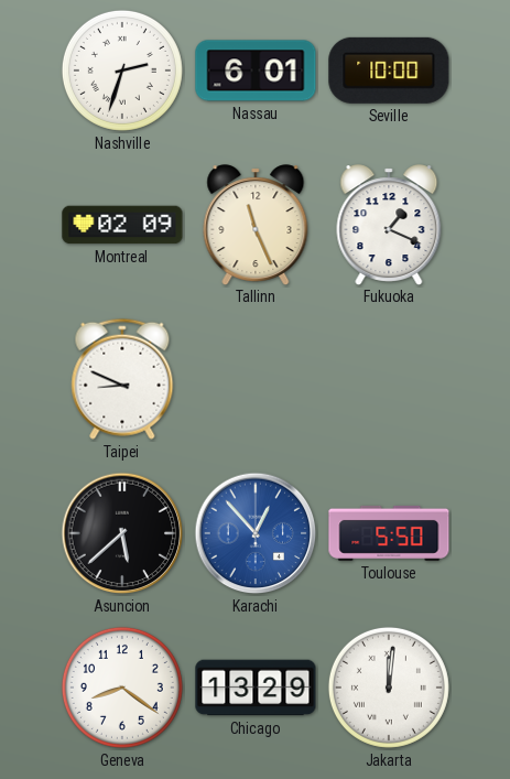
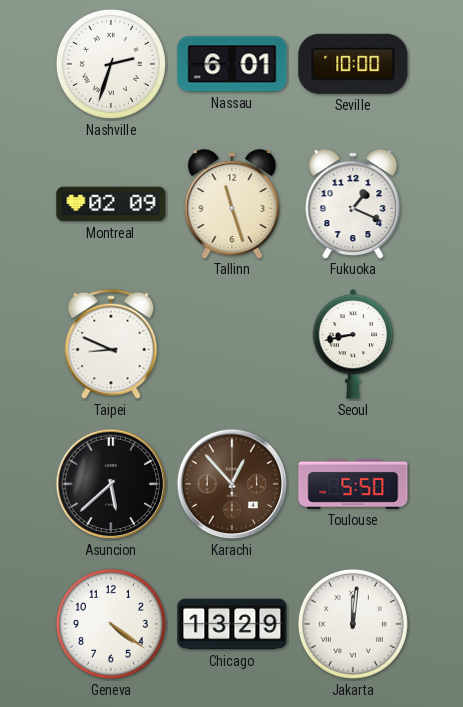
Tallinn: 11:26 -> 11:27
Seoul: none -> 8:43
Karachi dial: blue -> brown
Geneva: 8:21 -> 4:21
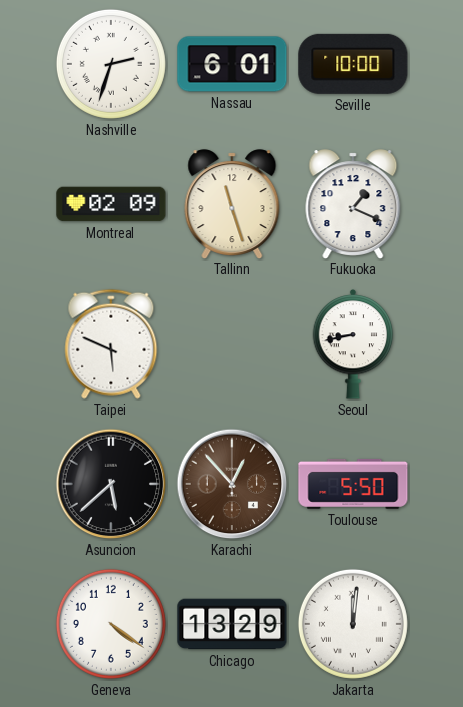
Taipei: 8:49 -> 5:49
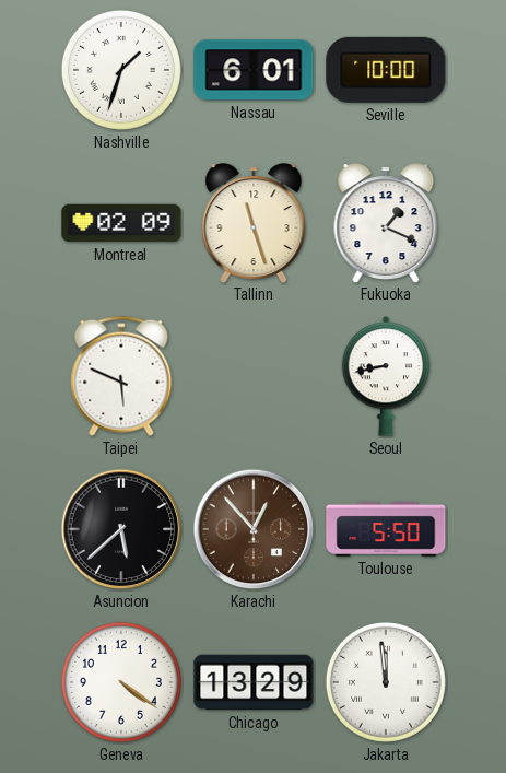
Nashville: 2:33 -> 1:33
Jakarta: 12:01 -> 11:59
